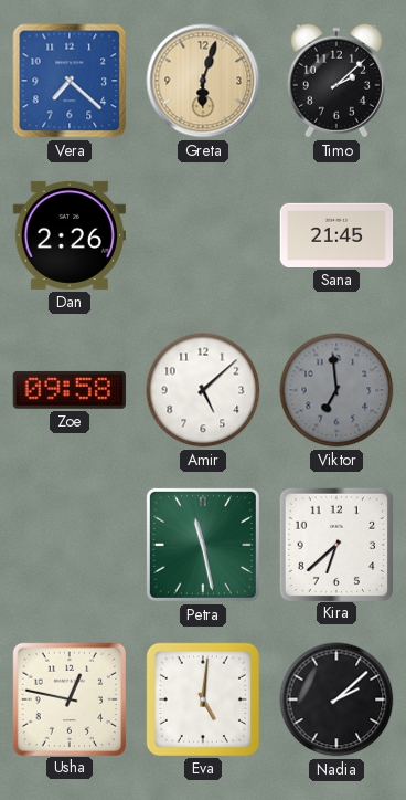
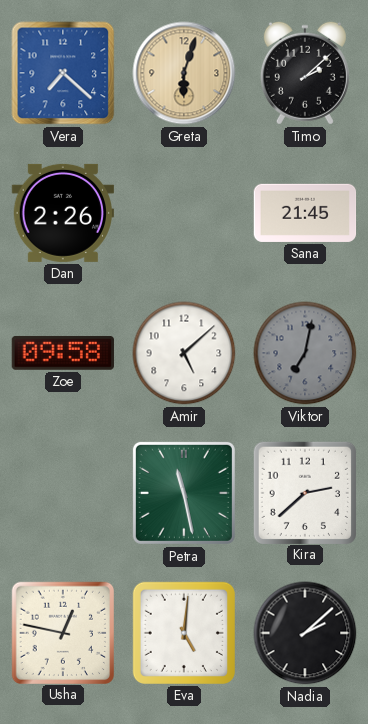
Viktor: 6:59 -> 7:02
Kira: 6:38 -> 2:38
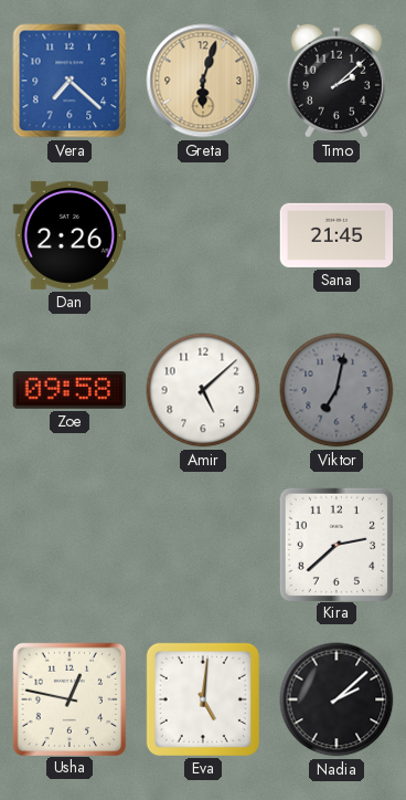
Petra: 11:28 -> none
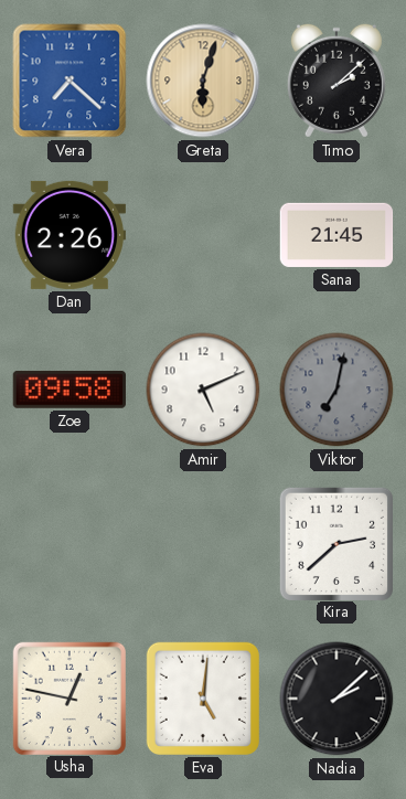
Amir: 5:08 -> 5:11
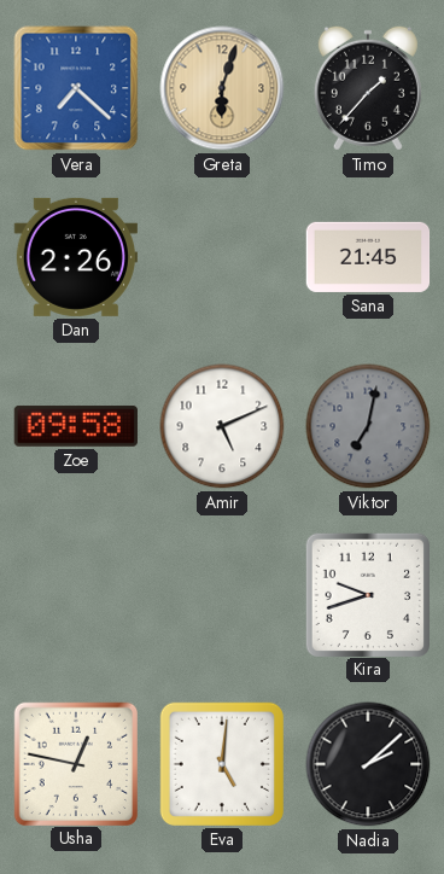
Timo: 2:08 -> 1:37
Kira: 2:38 -> 9:42
